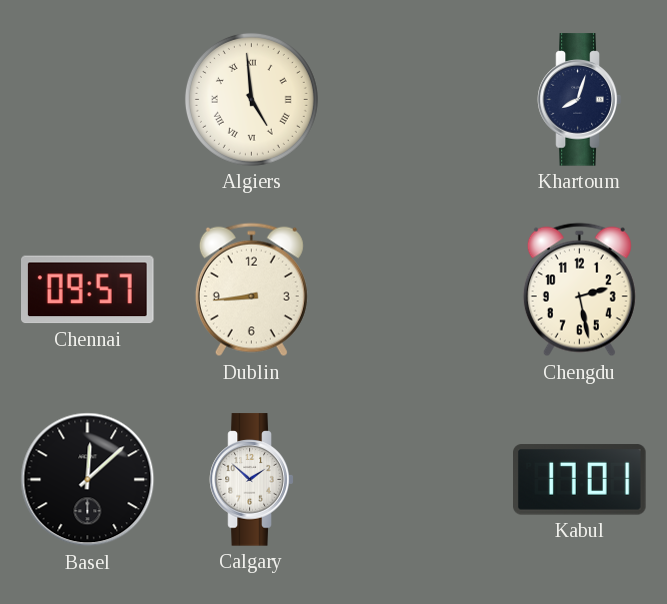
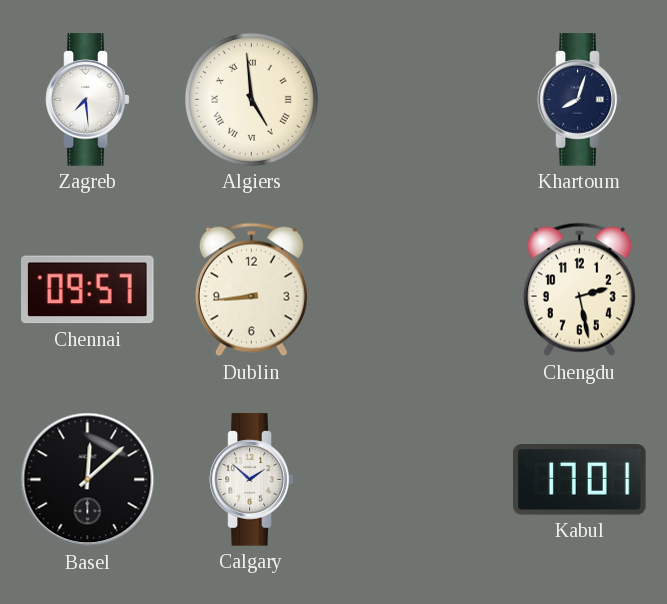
Zagreb: none -> 7:29
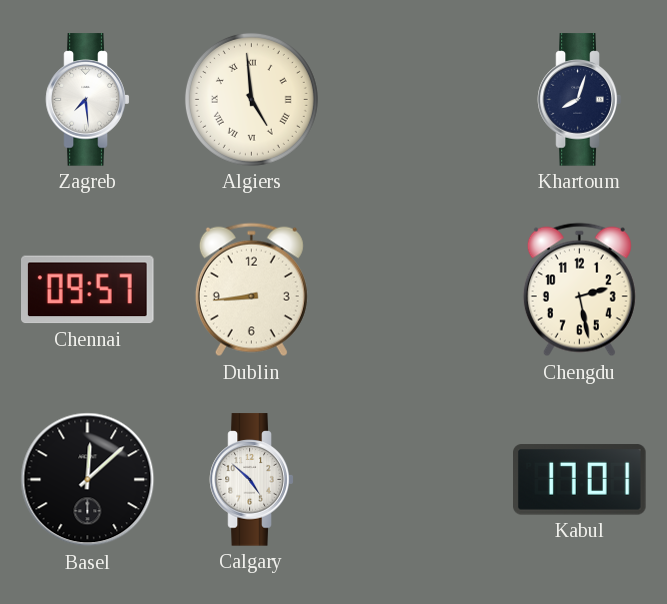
Calgary: 1:52 -> 4:52
